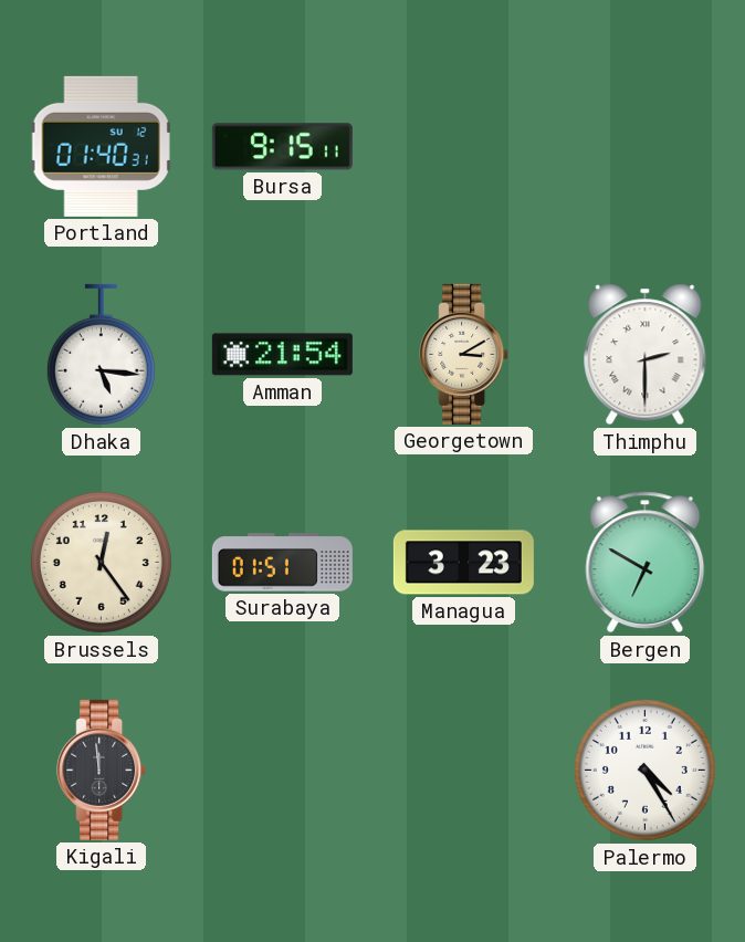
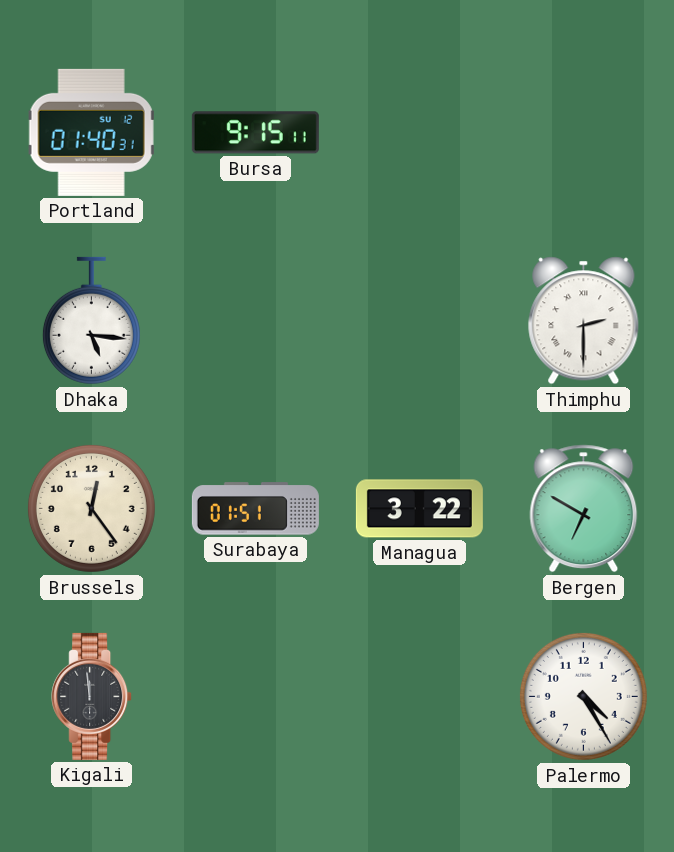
Amman: 21:54 -> none
Georgetown: 3:10 -> none
Managua: 3:23 -> 3:22
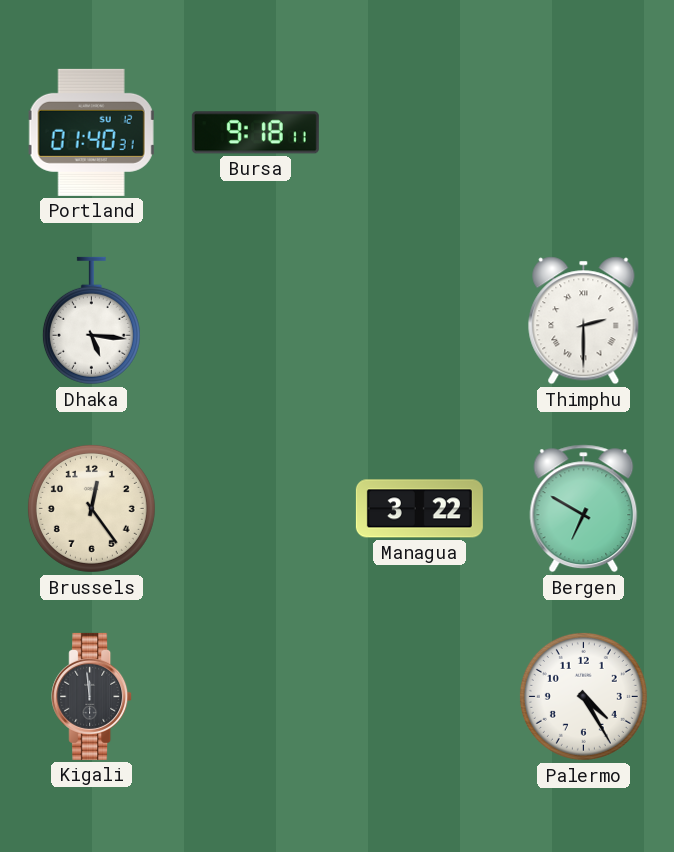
Bursa: 9:15 -> 9:18
Surabaya: 01:51 -> none
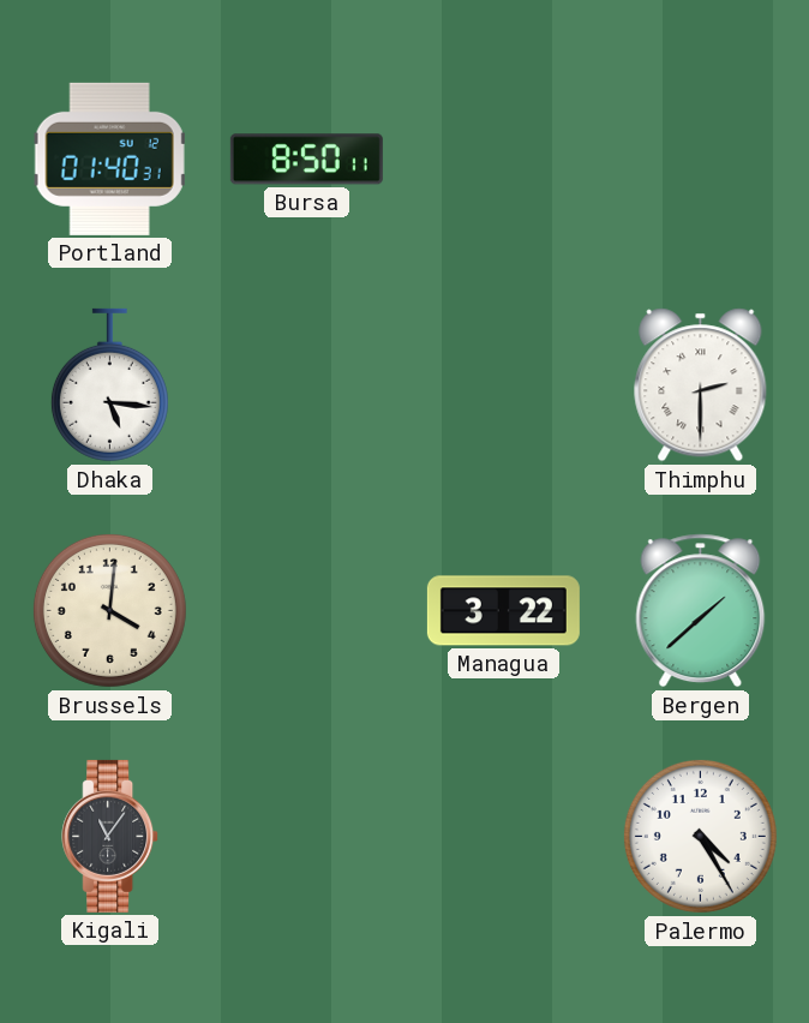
Bursa: 9:18 -> 8:50
Brussels: 12:24 -> 4:01
Bergen: 6:50 -> 1:38
Kigali: 11:59 -> 11:06
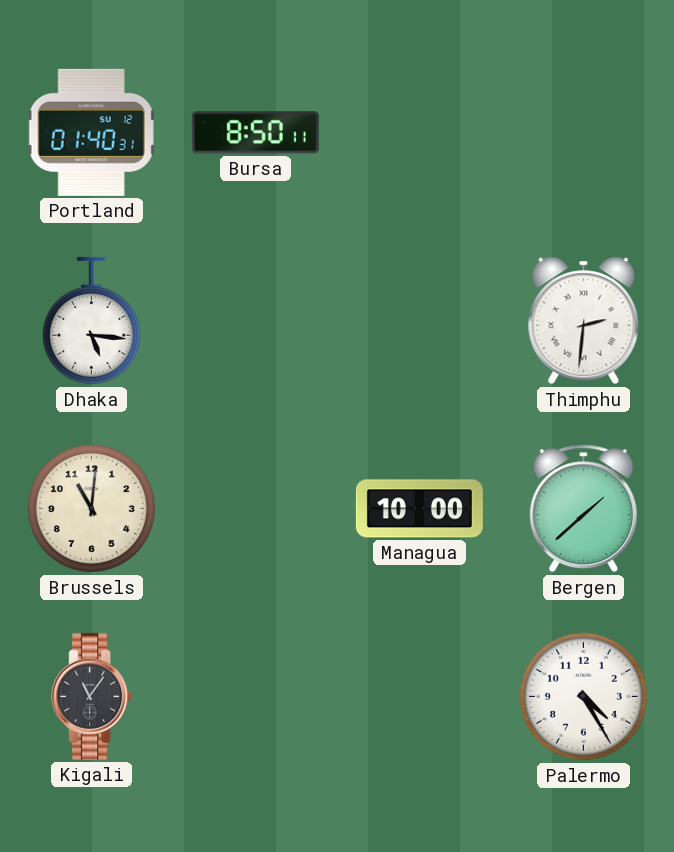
Thimphu: 2:30 -> 2:31
Brussels: 4:01 -> 11:01
Managua: 3:22 -> 10:00
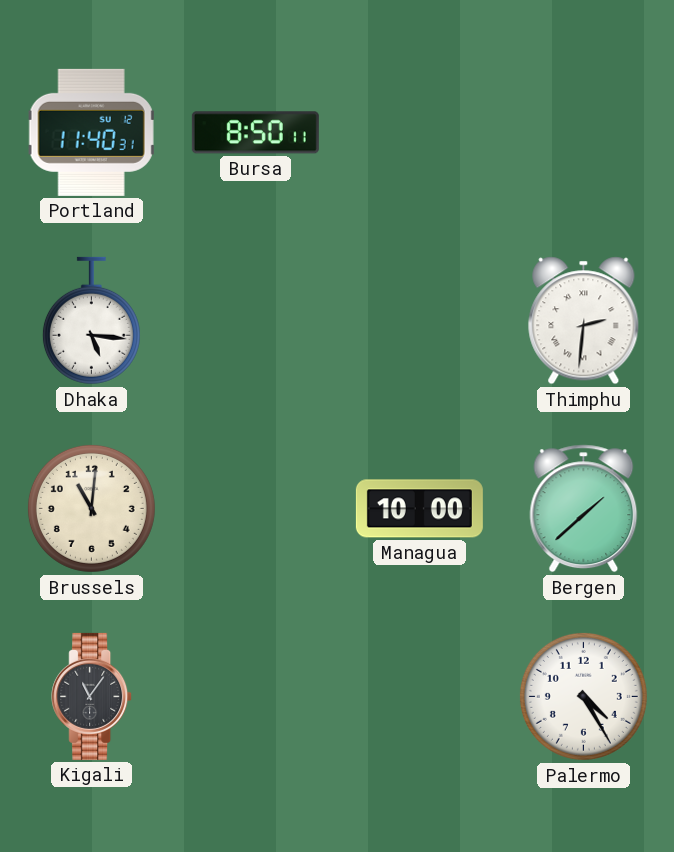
Portland: 01:40 -> 11:40
